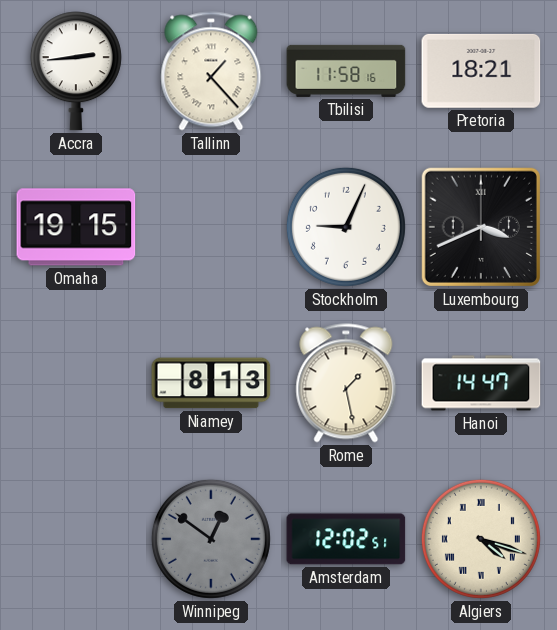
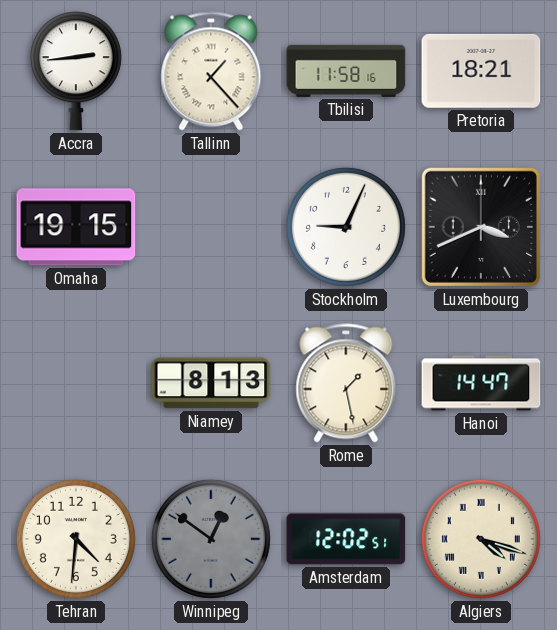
Tehran: none -> 4:31
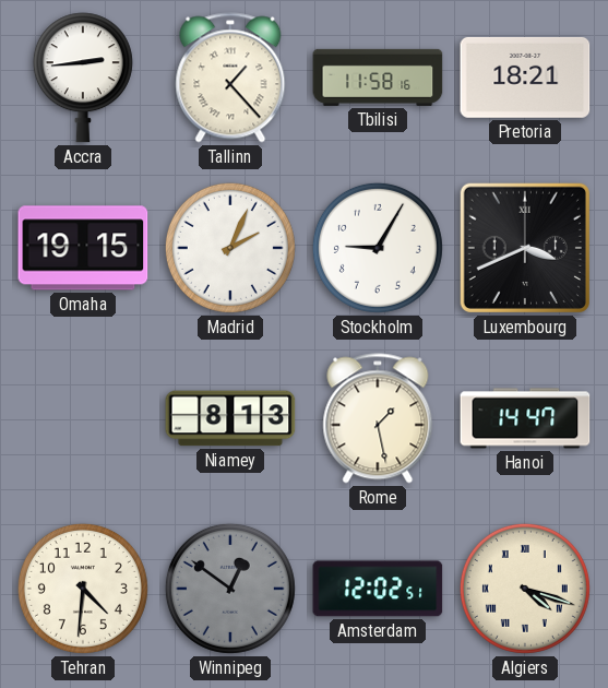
Madrid: none -> 2:04
Stockholm: 9:04 -> 9:05
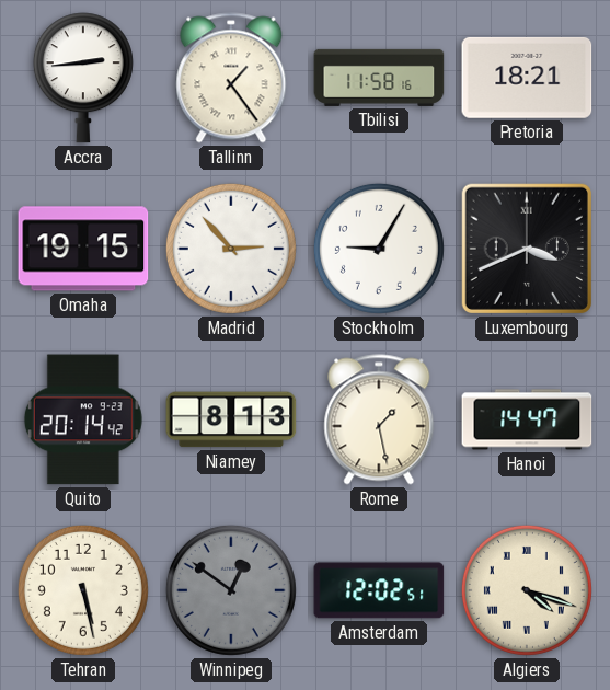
Tallinn: 1:23 -> 1:24
Madrid: 2:04 -> 2:53
Quito: none -> 20:14
Tehran: 4:31 -> 5:28
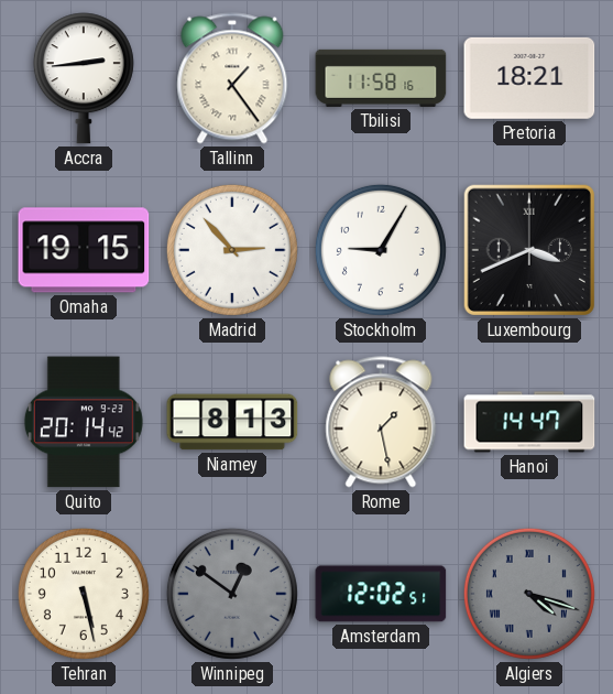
Algiers dial: cream -> grey
